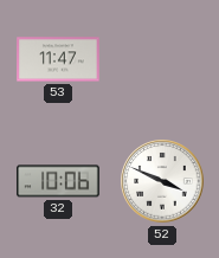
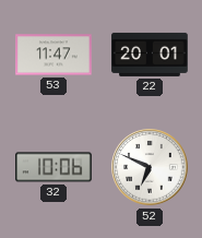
22: none -> 20:01
52: 3:49 -> 6:49
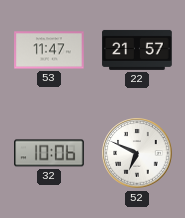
22: 20:01 -> 21:57
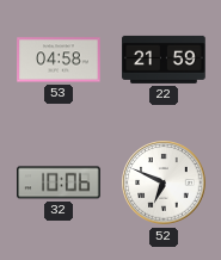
53: 11:47 -> 04:58
22: 21:57 -> 21:59
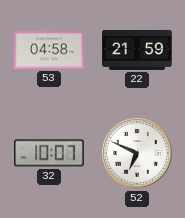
32: 10:06 -> 10:07
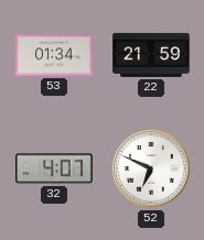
53: 04:58 -> 01:34
32: 10:07 -> 4:07
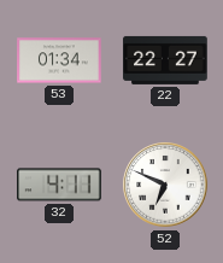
22: 21:59 -> 22:27
32: 4:07 -> 4:11
